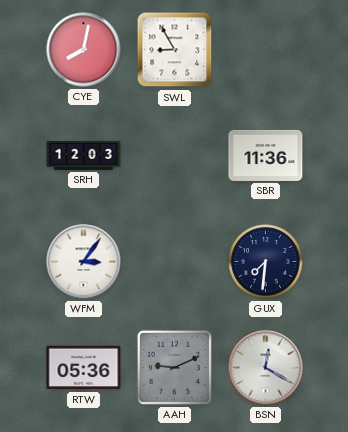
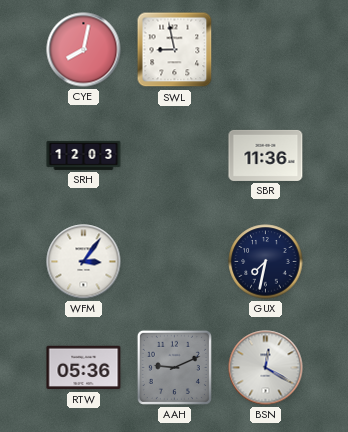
SWL: 8:55 -> 8:58
GUX: 7:31 -> 7:32
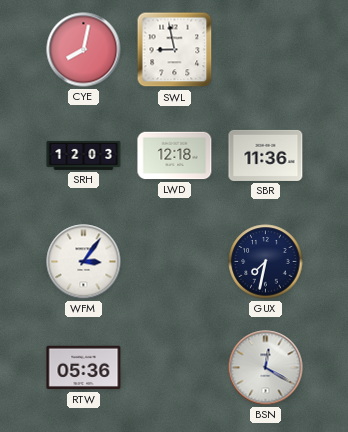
LWD: none -> 12:18
AAH: 9:11 -> none
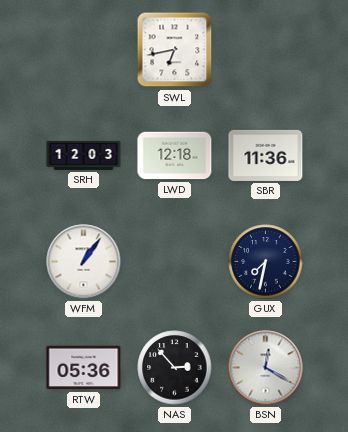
CYE: 8:02 -> none
SWL: 8:58 -> 6:43
WFM: 3:06 -> 1:06
NAS: none -> 2:53
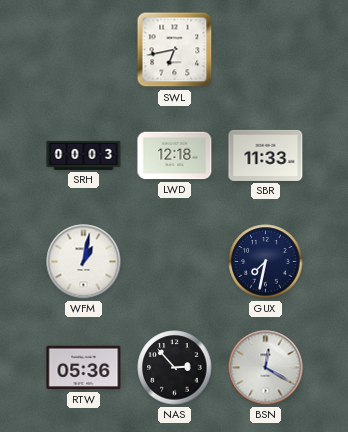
SRH: 12:03 -> 00:03
SBR: 11:36 -> 11:33
WFM: 1:06 -> 1:02
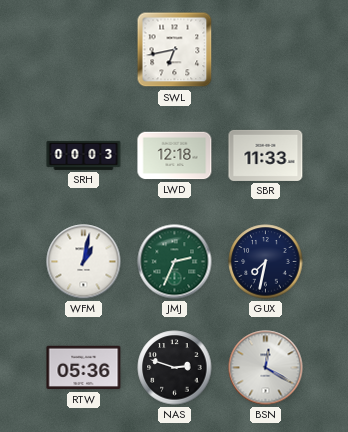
JMJ: none -> 2:34
NAS: 2:53 -> 2:48
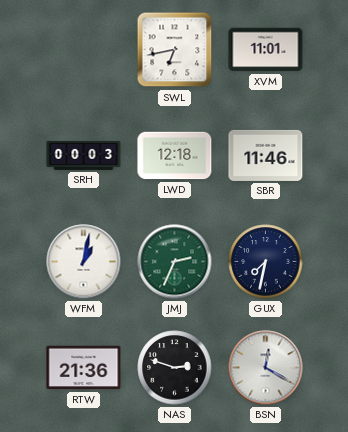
XVM: none -> 11:01
SBR: 11:33 -> 11:46
RTW: 05:36 -> 21:36
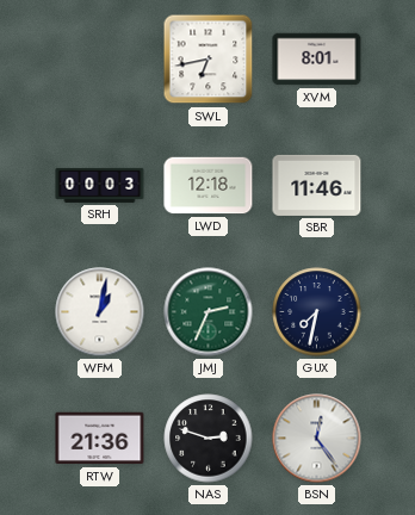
XVM: 11:01 -> 8:01
BSN: 12:20 -> 12:24
